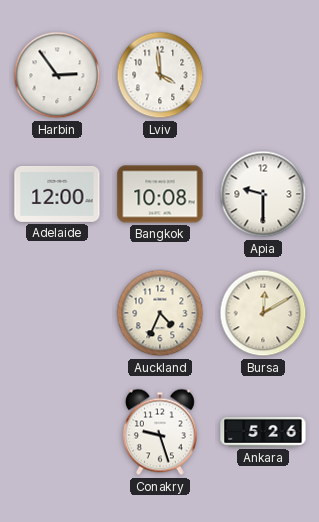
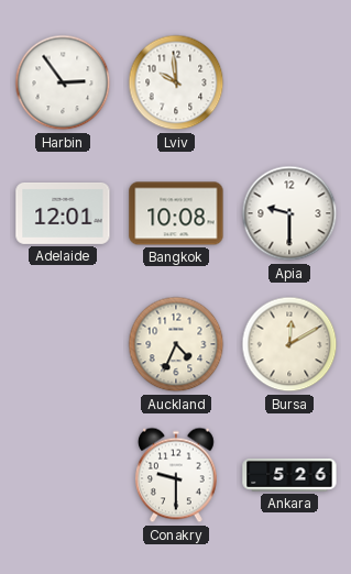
Lviv: 3:59 -> 9:59
Adelaide: 12:00 -> 12:01
Conakry: 9:27 -> 9:30
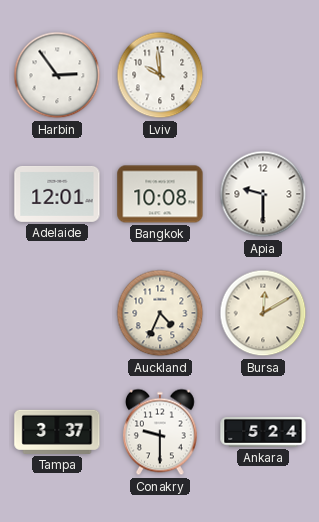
Tampa: none -> 3:37
Ankara: 5:26 -> 5:24
